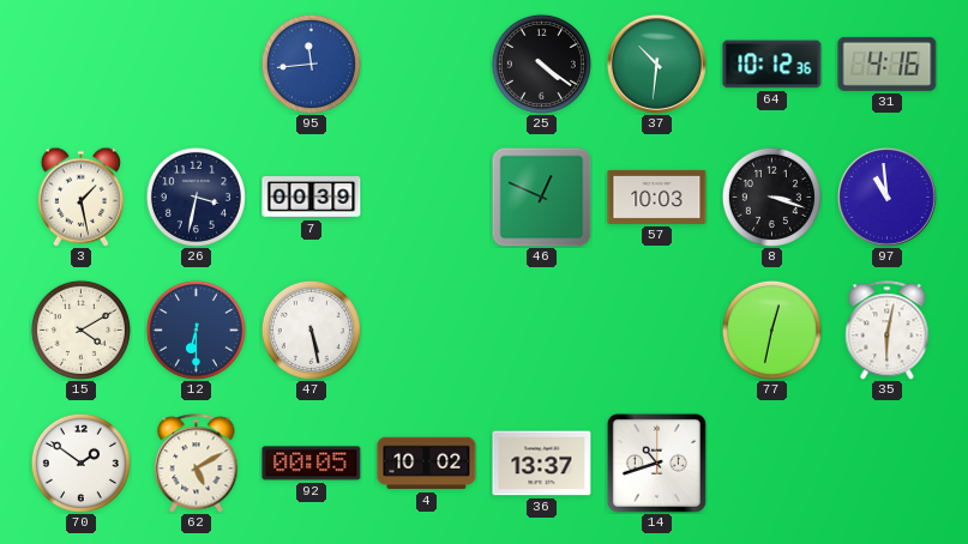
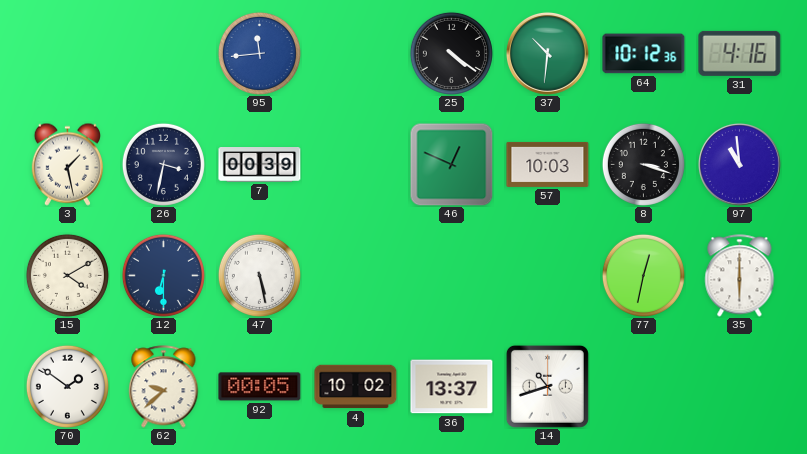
35: 6:02 -> 6:00
62: 5:10 -> 9:38
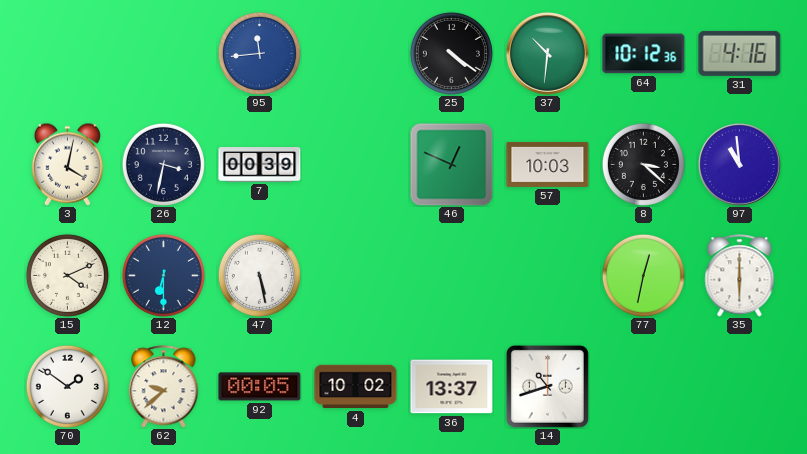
3: 1:28 -> 4:02
8: 3:18 -> 3:22
15: 4:10 -> 4:11
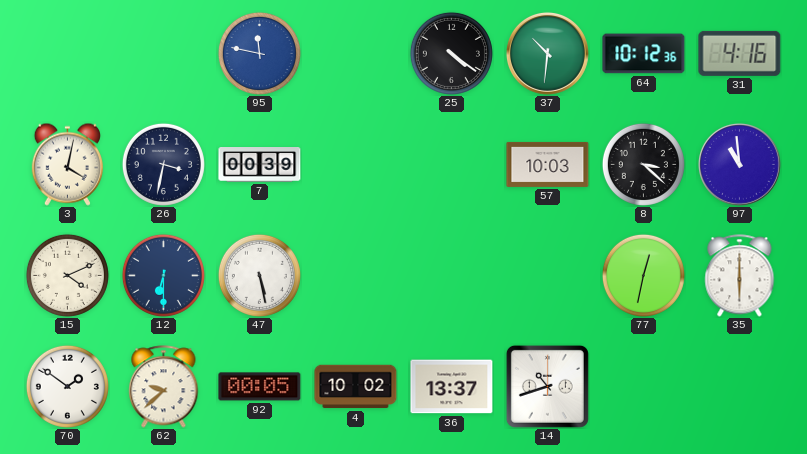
95: 11:44 -> 11:47
46: 12:49 -> none
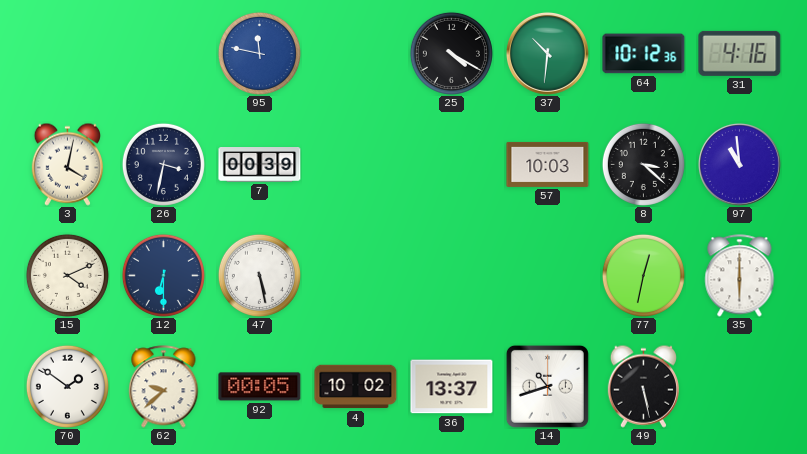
25: 4:21 -> 4:20
49: none -> 5:28
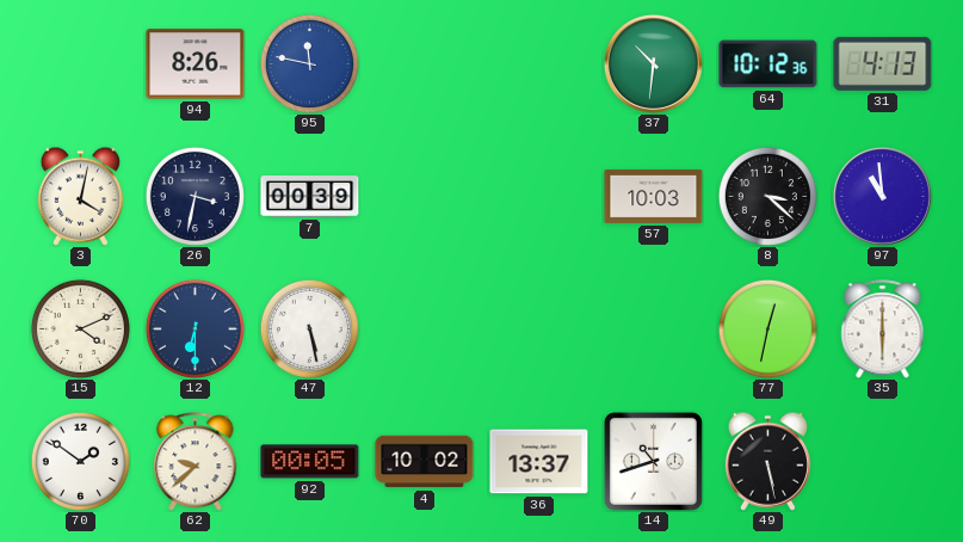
94: none -> 8:26
25: 4:20 -> none
31: 4:16 -> 4:13
